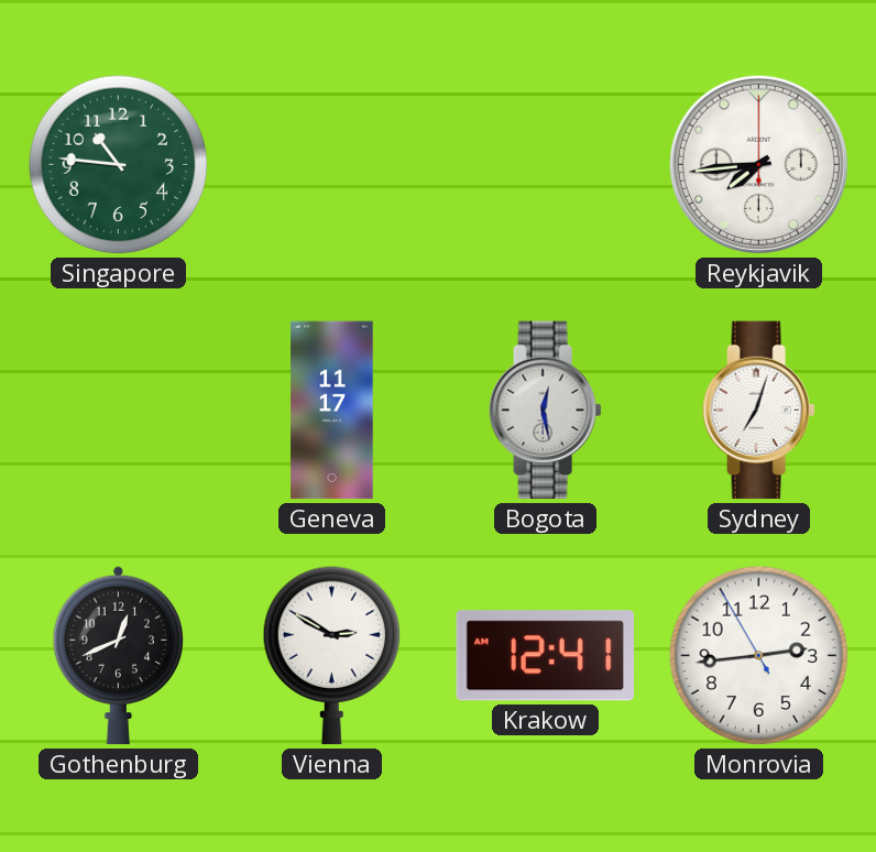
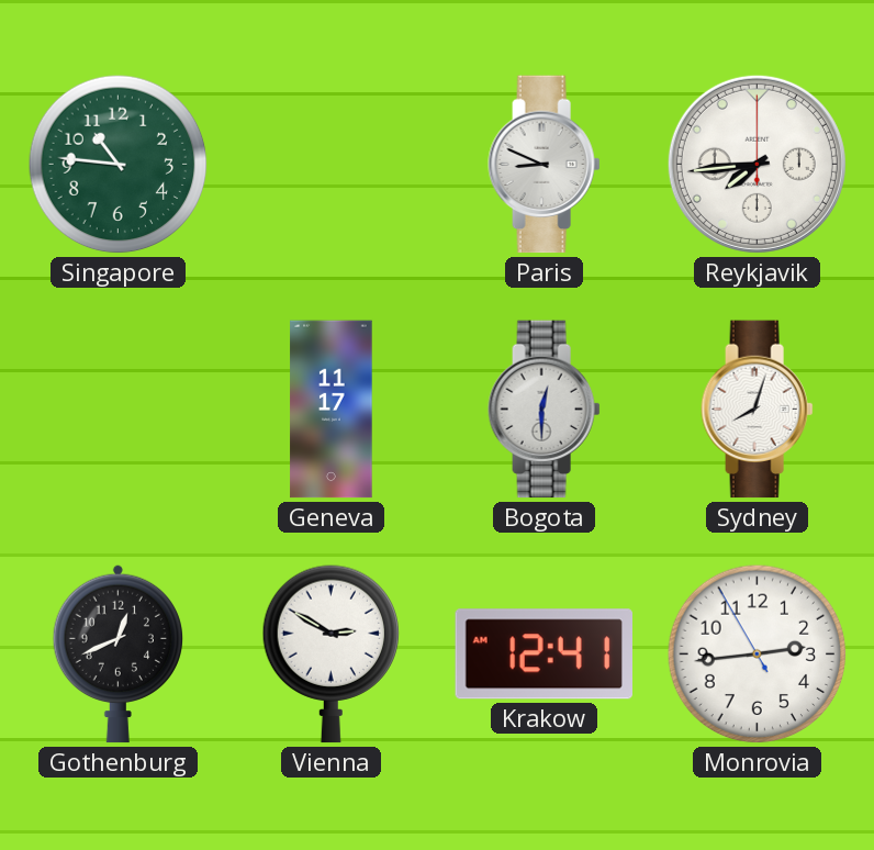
Paris: none -> 8:49
Bogota: 12:28 -> 12:30
Sydney: 7:03 -> 8:03
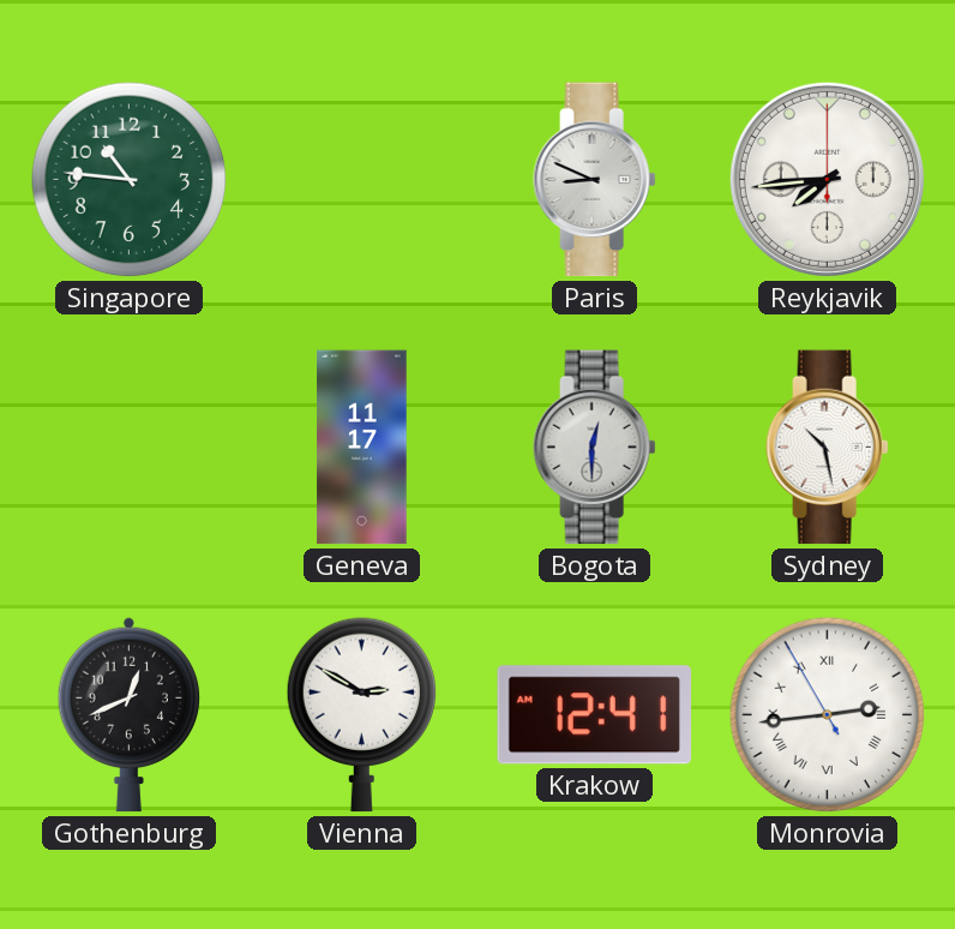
Sydney: 8:03 -> 10:28
Monrovia numerals: Arabic -> Roman
